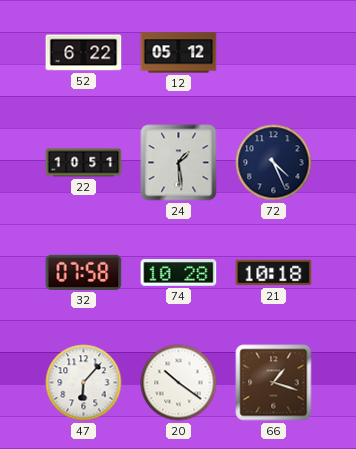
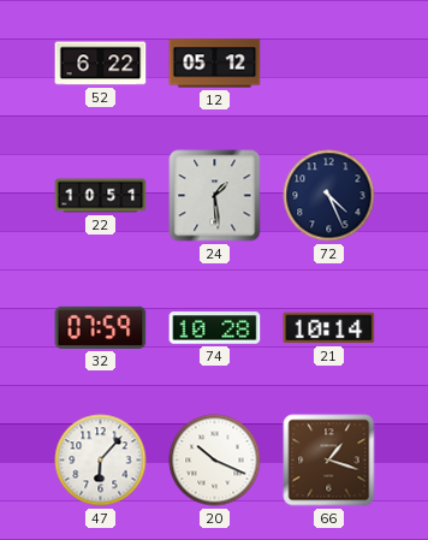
32: 07:58 -> 07:59
21: 10:18 -> 10:14
20: 10:21 -> 10:19
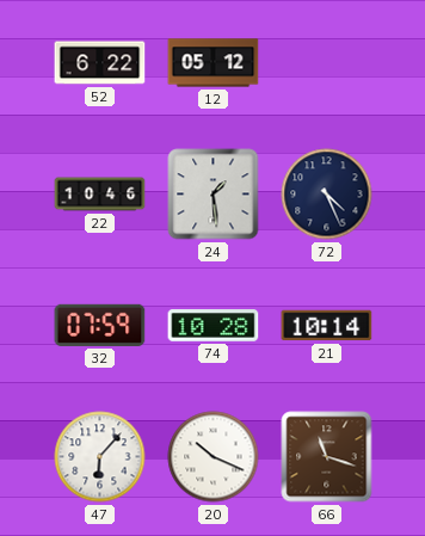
22: 10:51 -> 10:46
66: 1:18 -> 11:18
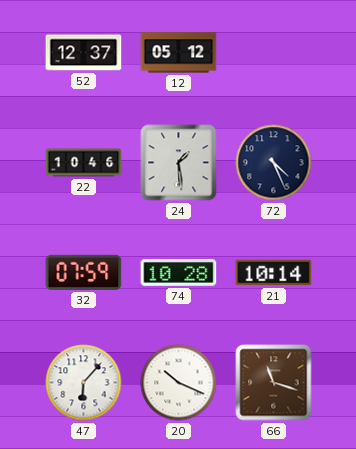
52: 6:22 -> 12:37
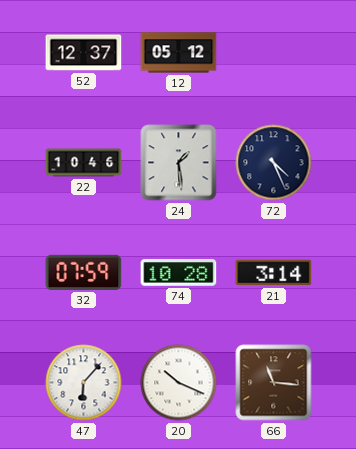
21: 10:14 -> 3:14
66: 11:18 -> 11:16
